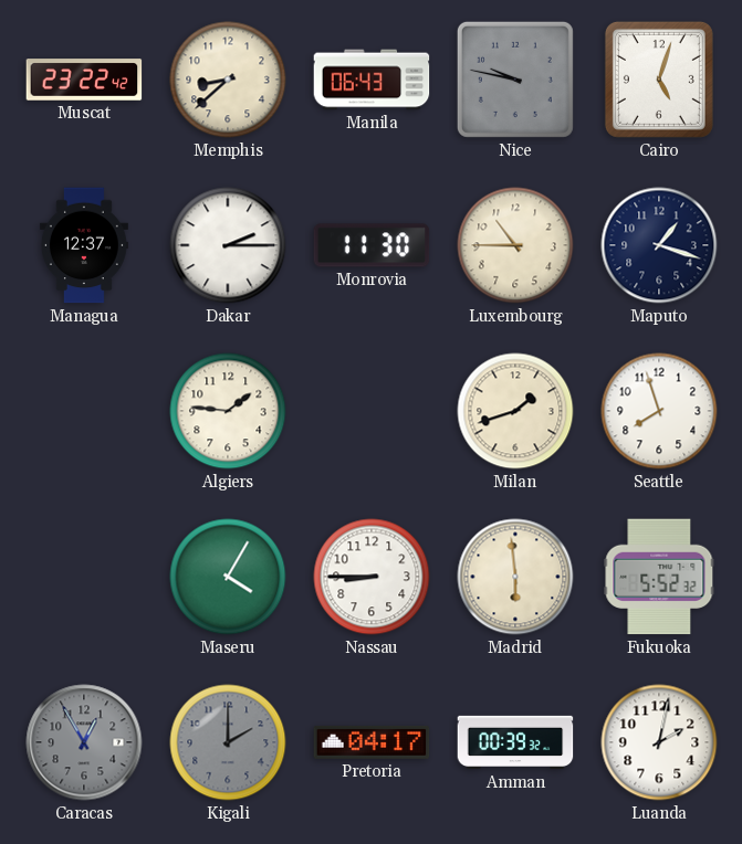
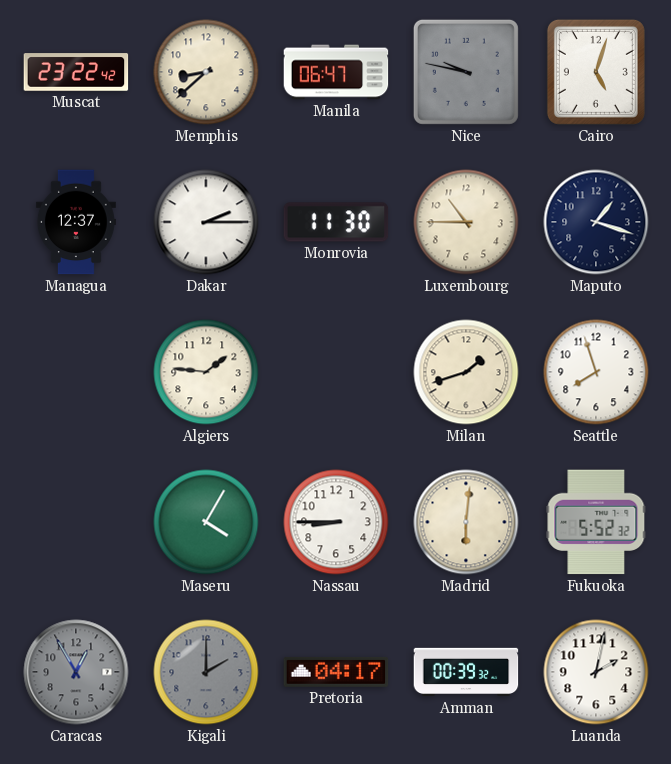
Manila: 06:43 -> 06:47
Madrid: 5:59 -> 6:01
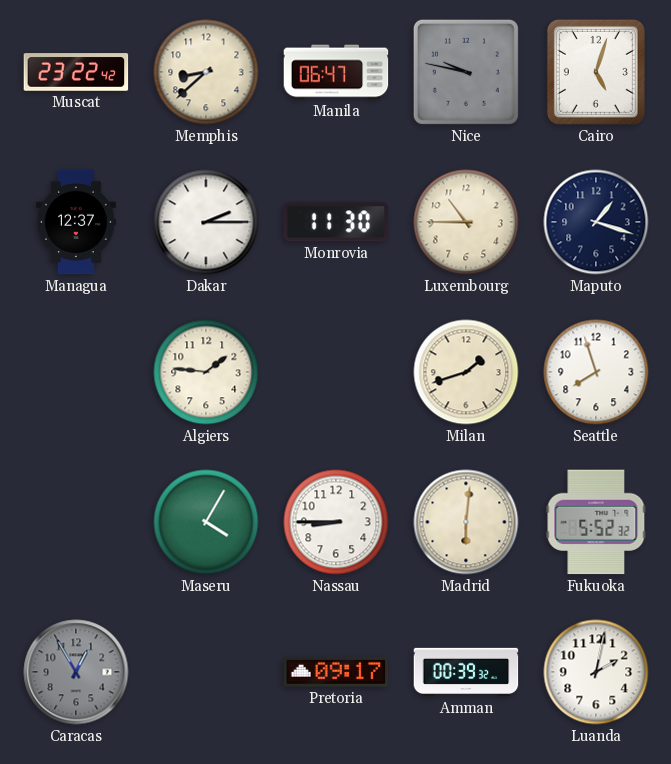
Kigali: 2:00 -> none
Pretoria: 04:17 -> 09:17
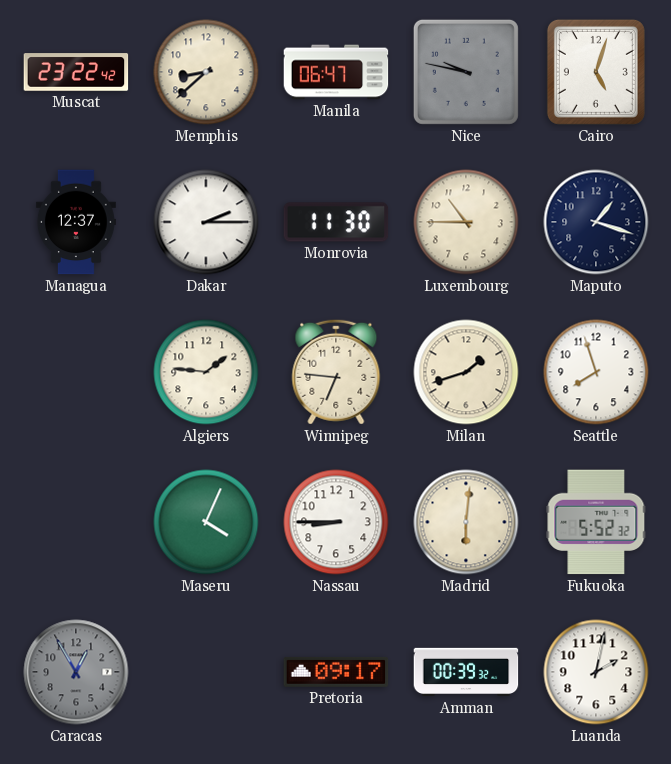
Winnipeg: none -> 6:46
Maseru: 4:05 -> 4:04
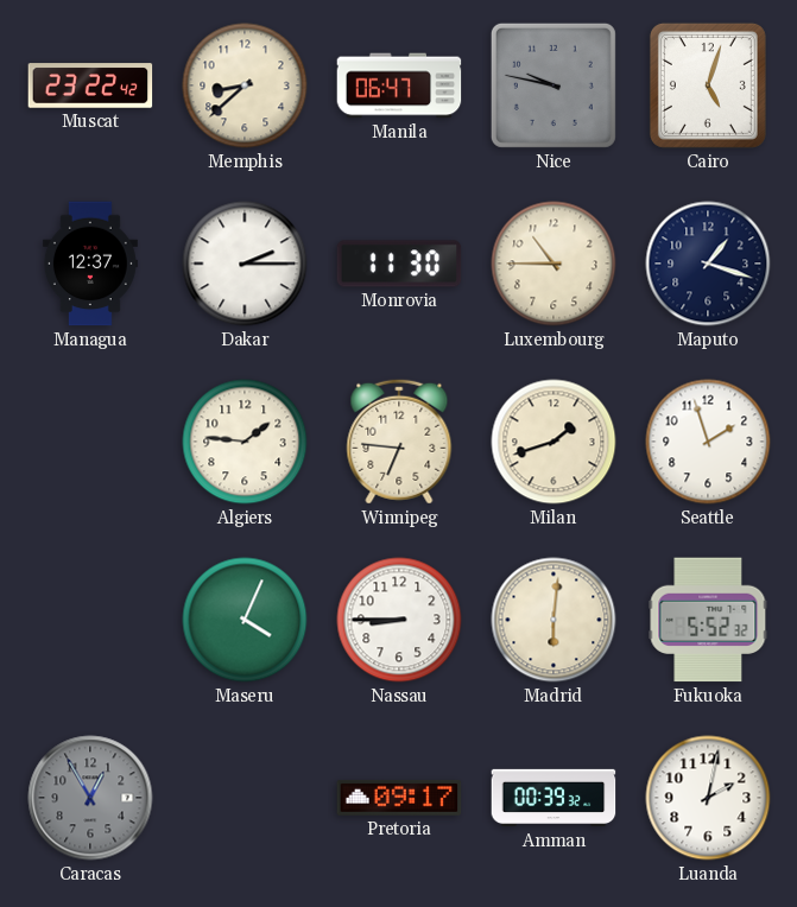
Seattle: 7:57 -> 1:57
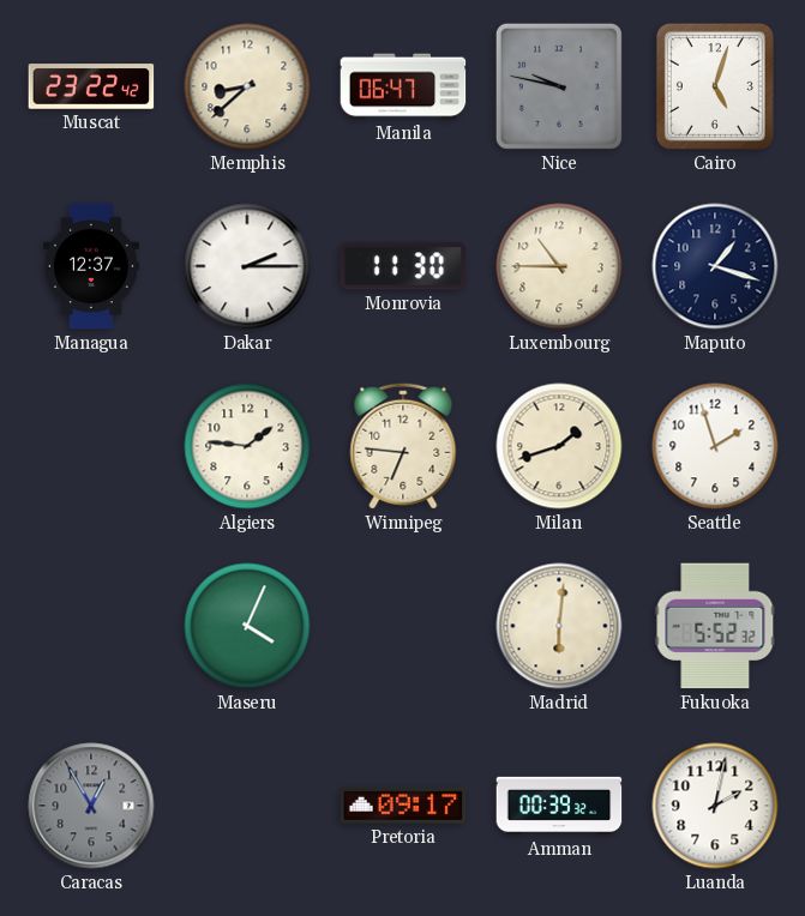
Nassau: 8:45 -> none
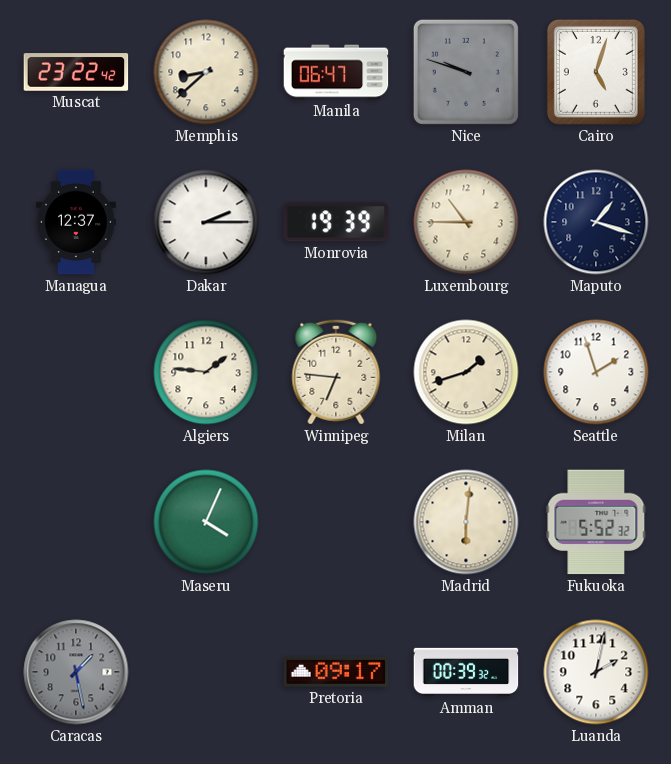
Nice: 9:47 -> 9:48
Monrovia: 11:30 -> 19:39
Caracas: 12:55 -> 1:28
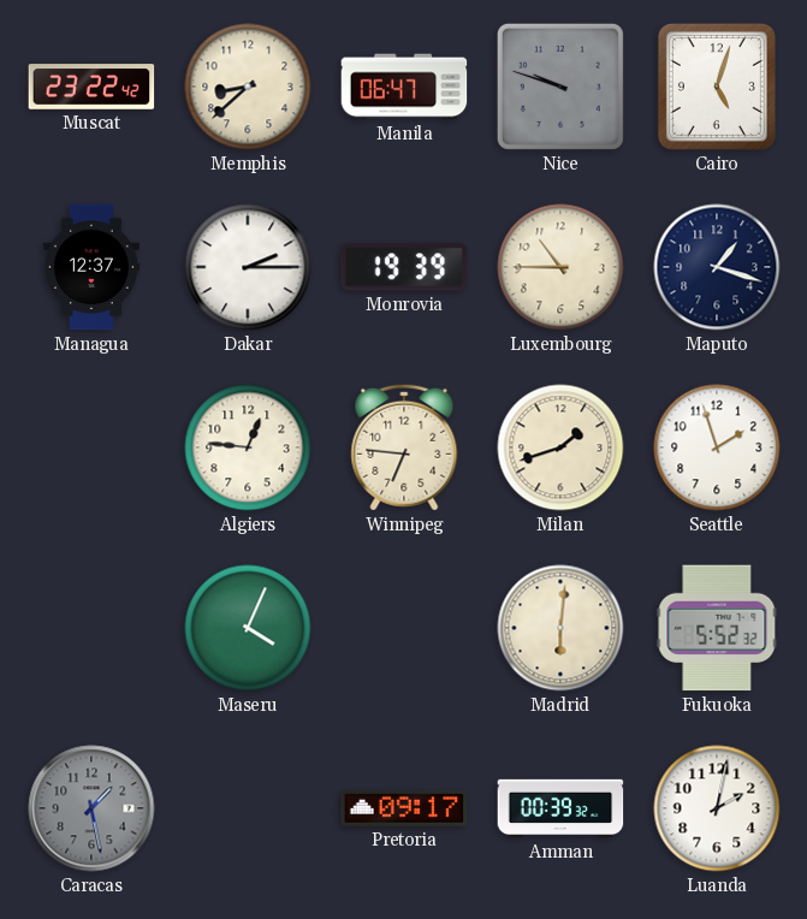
Algiers: 1:46 -> 12:46
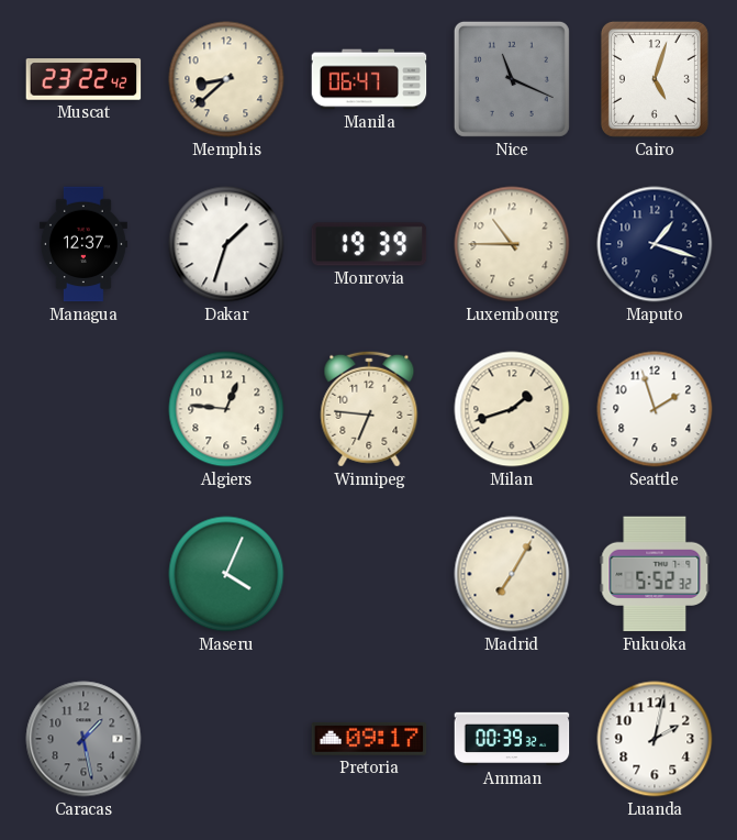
Nice: 9:48 -> 11:19
Dakar: 2:15 -> 1:33
Madrid: 6:01 -> 7:05
